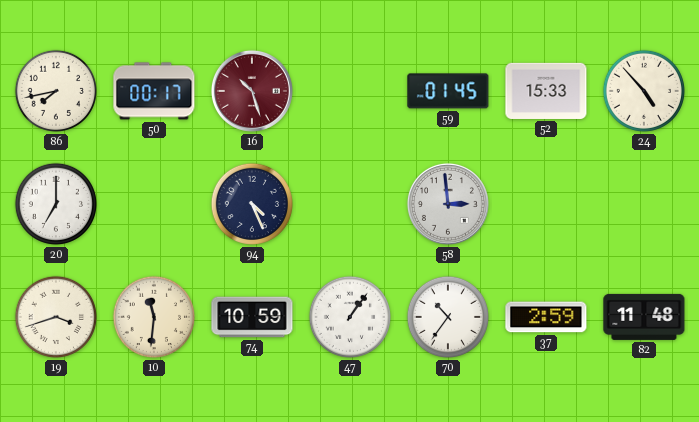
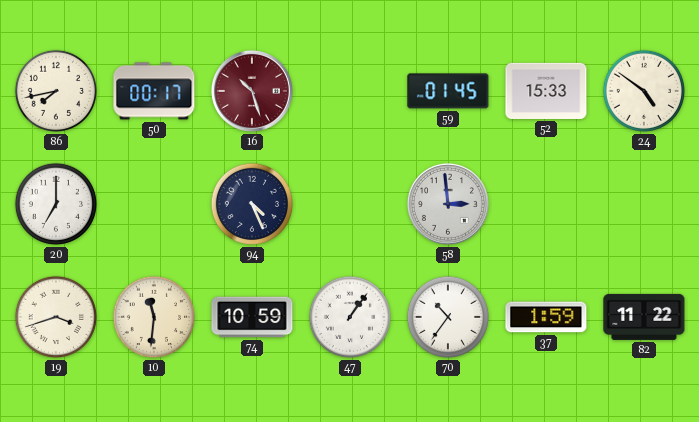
24: 4:53 -> 4:51
37: 2:59 -> 1:59
82: 11:48 -> 11:22
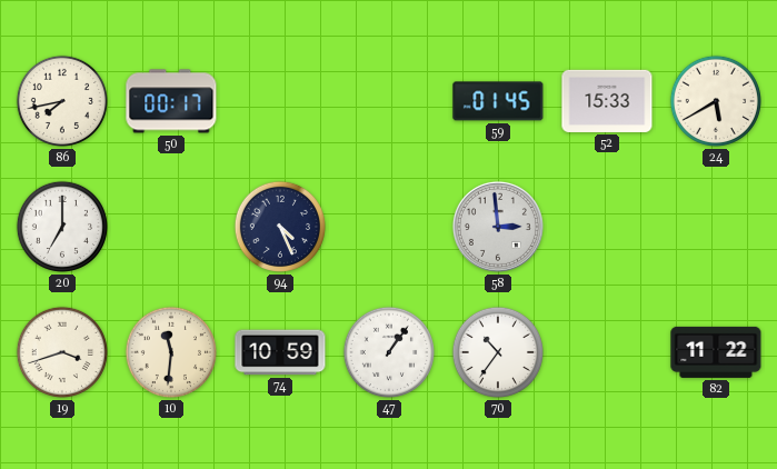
16: 10:27 -> none
24: 4:51 -> 5:40
37: 1:59 -> none
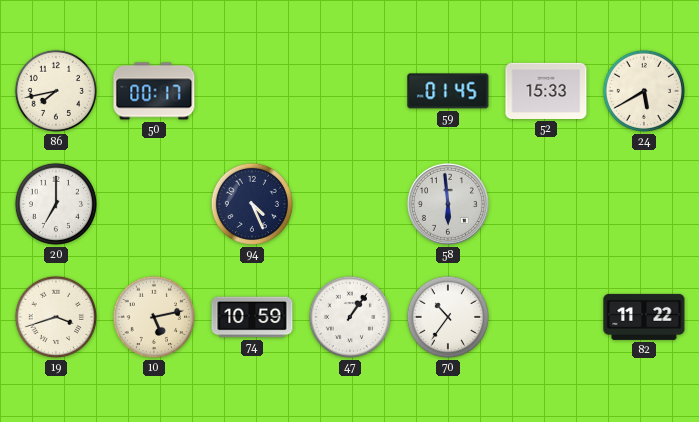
58: 2:59 -> 5:59
10: 11:31 -> 5:13
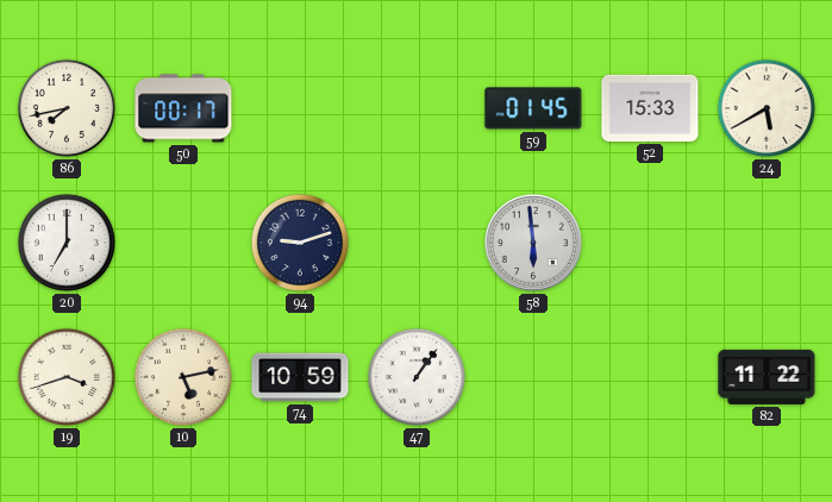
94: 4:26 -> 9:12
70: 10:36 -> none
